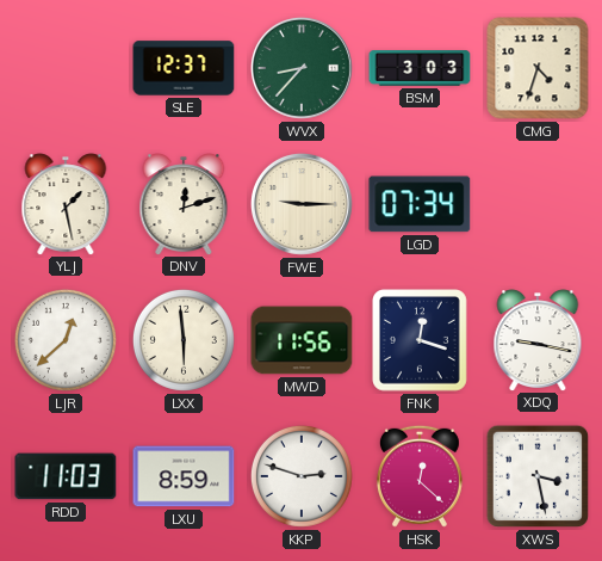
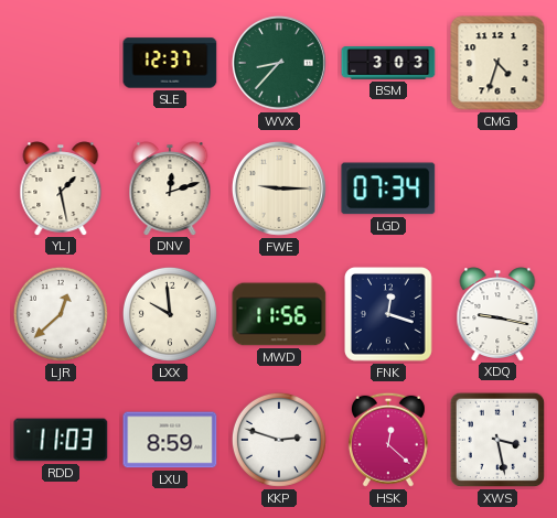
LXX: 5:59 -> 9:59
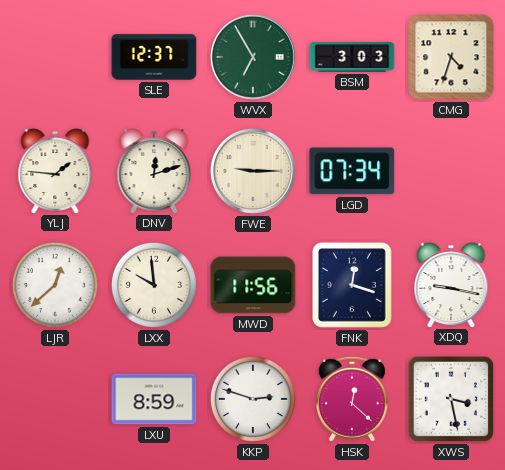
WVX: 8:37 -> 6:55
YLJ: 1:28 -> 1:46
RDD: 11:03 -> none
